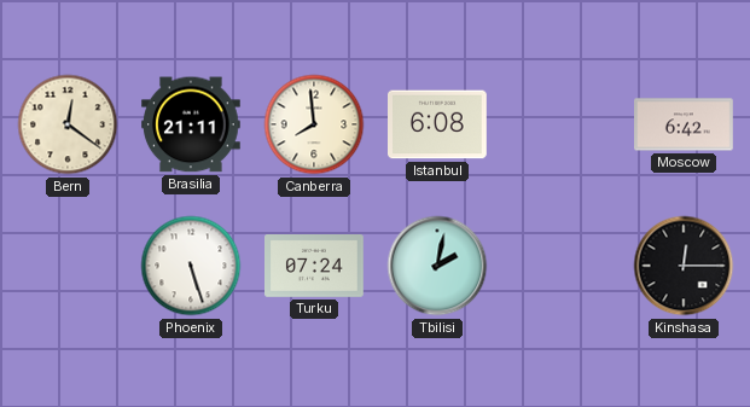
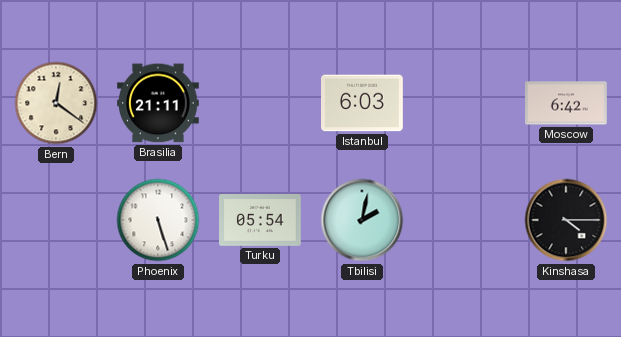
Canberra: 7:59 -> none
Istanbul: 6:08 -> 6:03
Turku: 07:24 -> 05:54
Kinshasa: 12:15 -> 4:15
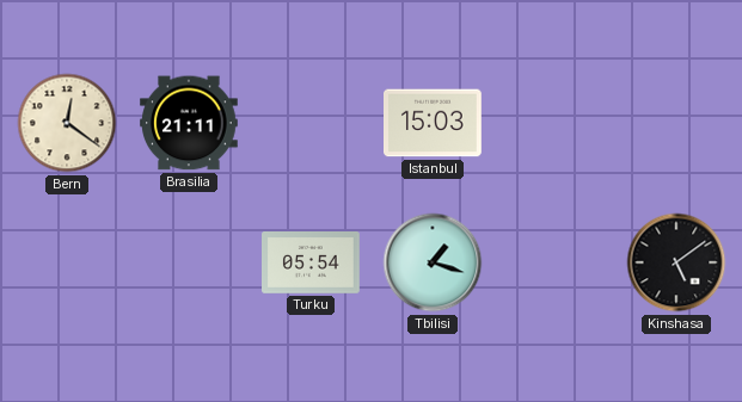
Istanbul: 6:03 -> 15:03
Moscow: 6:42 -> none
Phoenix: 5:27 -> none
Tbilisi: 2:02 -> 1:18
Kinshasa: 4:15 -> 5:09
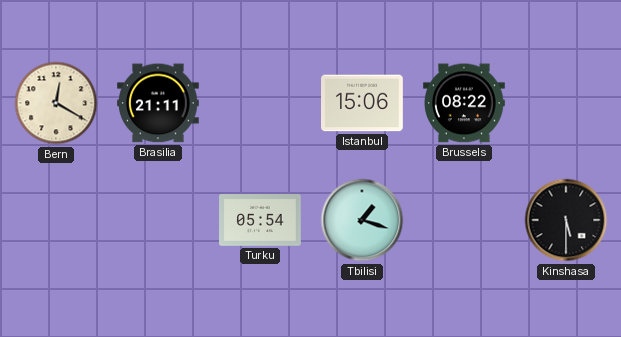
Bern: 12:21 -> 12:20
Istanbul: 15:03 -> 15:06
Brussels: none -> 08:22
Kinshasa: 5:09 -> 5:30
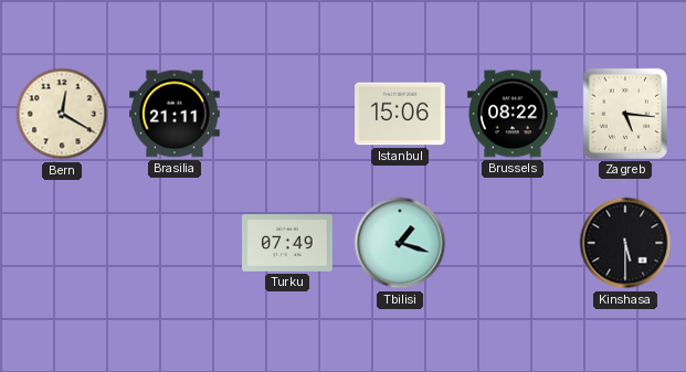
Zagreb: none -> 5:16
Turku: 05:54 -> 07:49
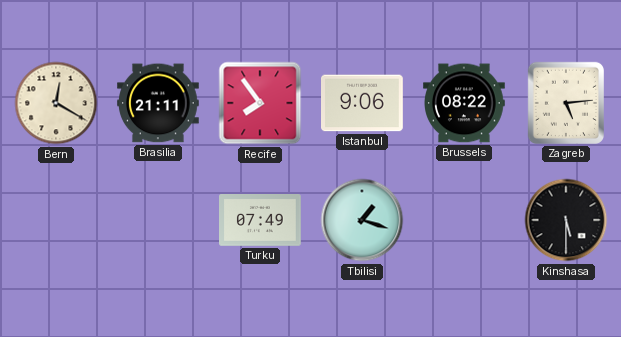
Recife: none -> 7:54
Istanbul: 15:06 -> 9:06
Zagreb: 5:16 -> 5:14
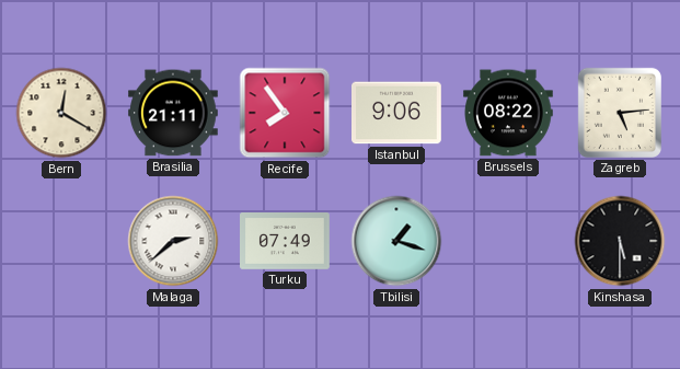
Malaga: none -> 2:38
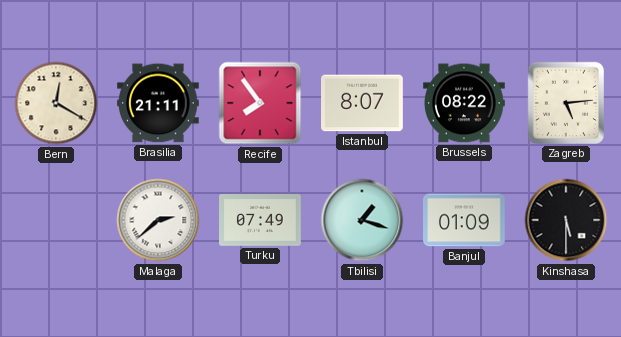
Istanbul: 9:06 -> 8:07
Banjul: none -> 01:09
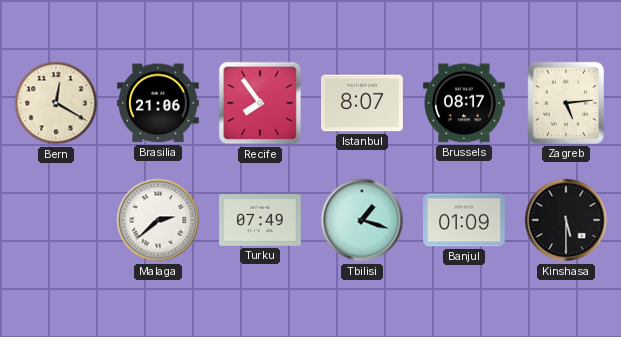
Brasilia: 21:11 -> 21:06
Brussels: 08:22 -> 08:17
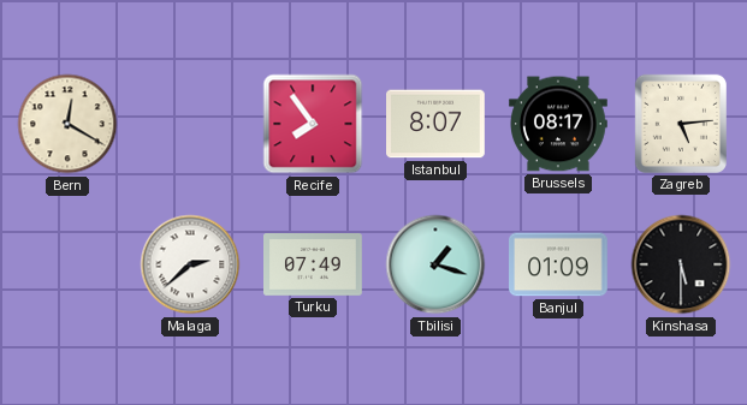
Brasilia: 21:06 -> none
